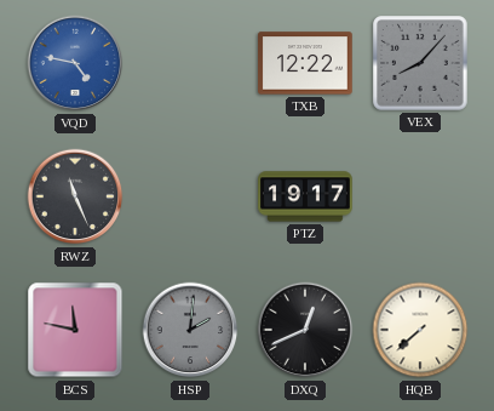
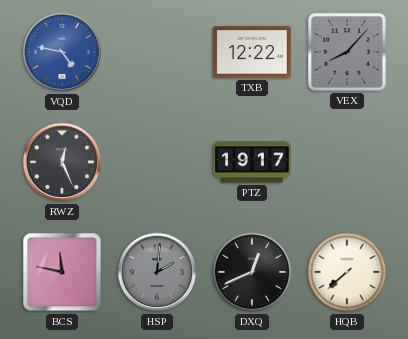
RWZ: 11:26 -> 12:26
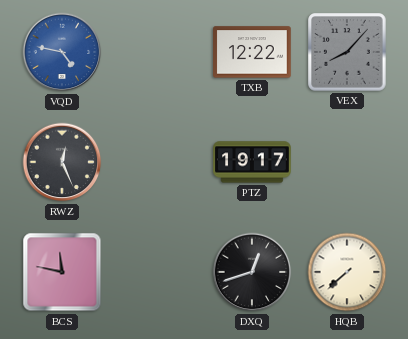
HSP: 2:01 -> none
DXQ: 12:41 -> 12:42
